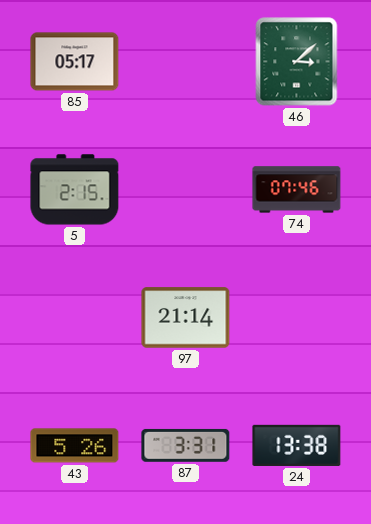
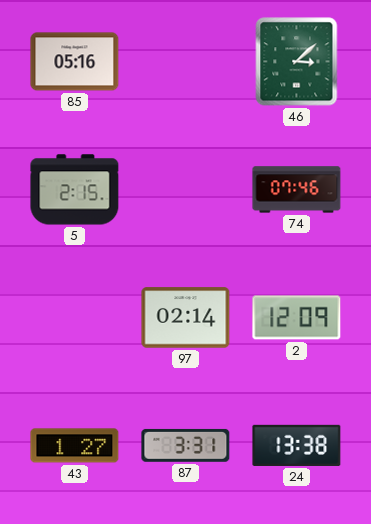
85: 05:17 -> 05:16
97: 21:14 -> 02:14
2: none -> 12:09
43: 5:26 -> 1:27
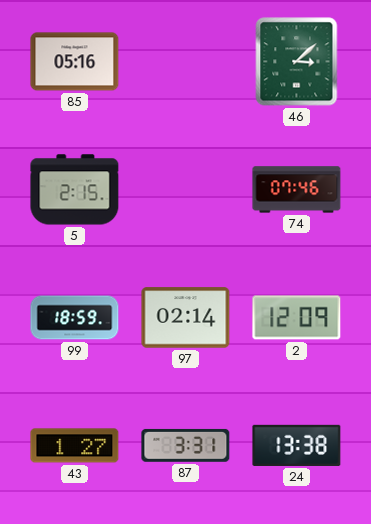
99: none -> 18:59
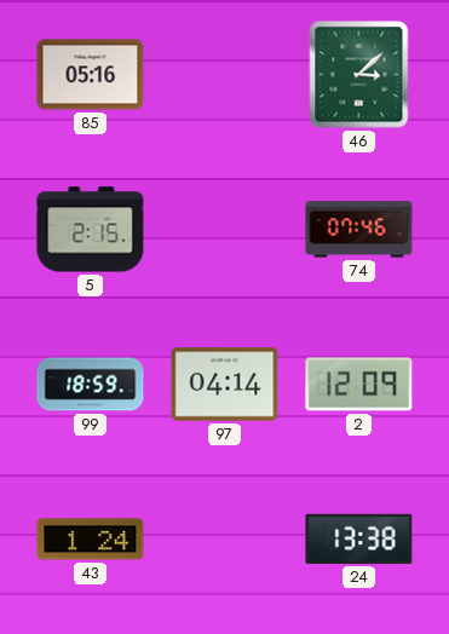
97: 02:14 -> 04:14
43: 1:27 -> 1:24
87: 3:31 -> none
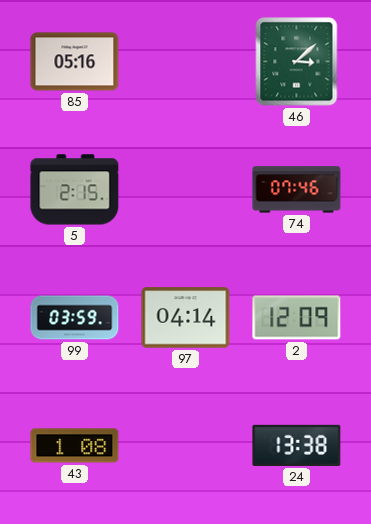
99: 18:59 -> 03:59
43: 1:24 -> 1:08
